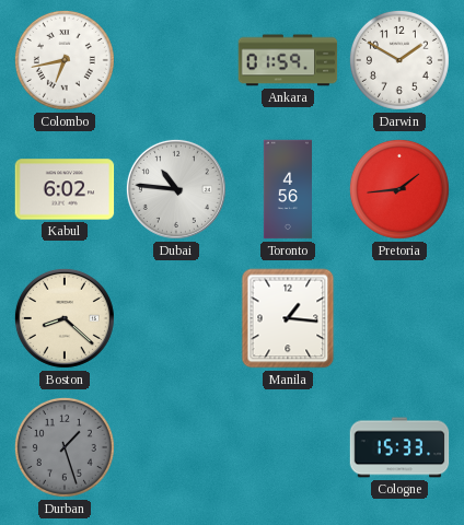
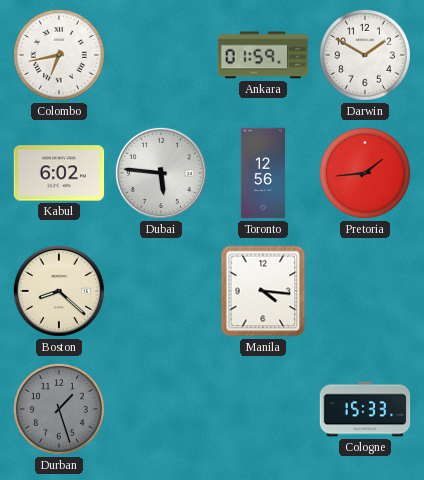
Dubai: 10:46 -> 5:46
Toronto: 4:56 -> 12:56
Manila: 1:16 -> 4:16
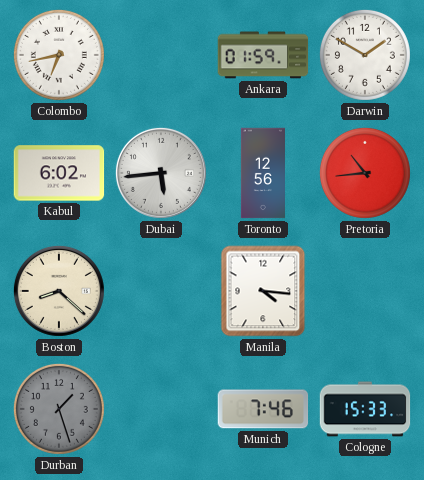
Dubai: 5:46 -> 5:44
Pretoria: 1:44 -> 10:44
Munich: none -> 7:46
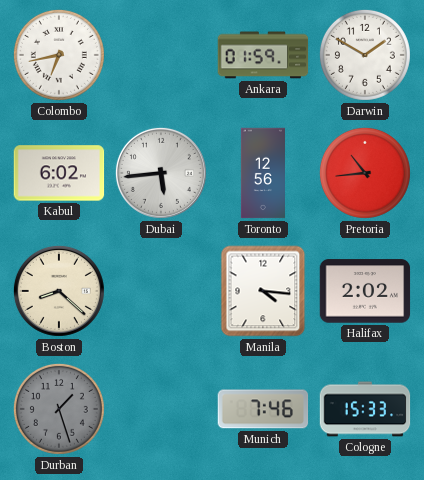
Halifax: none -> 2:02
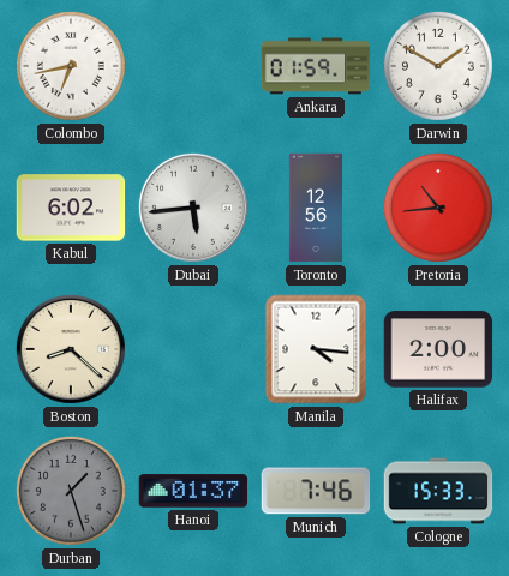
Halifax: 2:02 -> 2:00
Hanoi: none -> 01:37
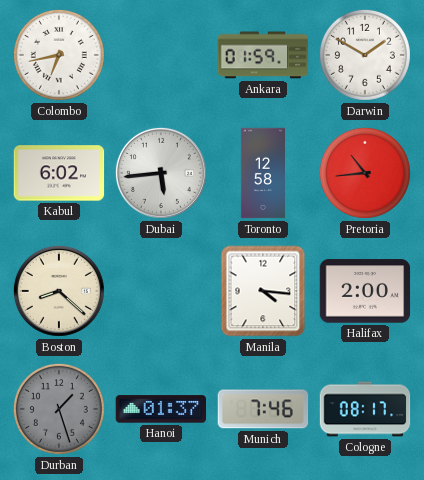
Toronto: 12:56 -> 12:58
Cologne: 15:33 -> 08:17
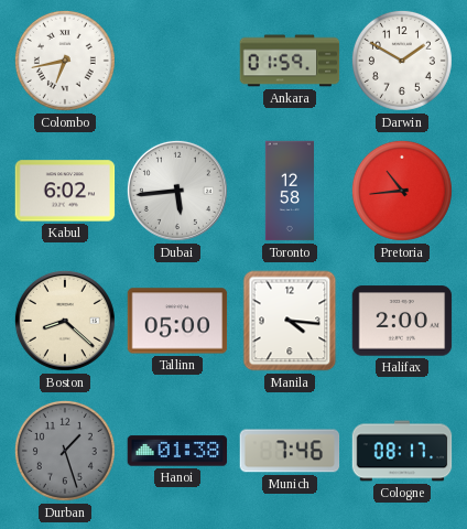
Tallinn: none -> 05:00
Hanoi: 01:37 -> 01:38
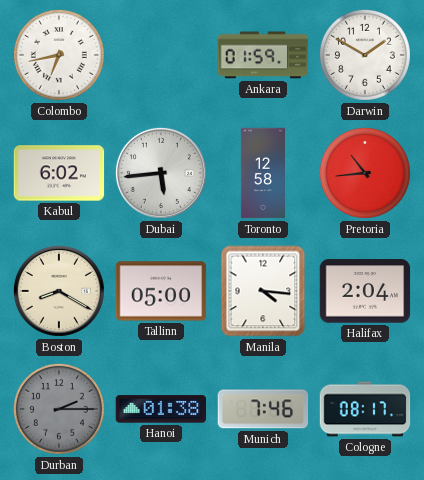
Boston: 8:22 -> 8:20
Halifax: 2:00 -> 2:04
Durban: 1:27 -> 2:15
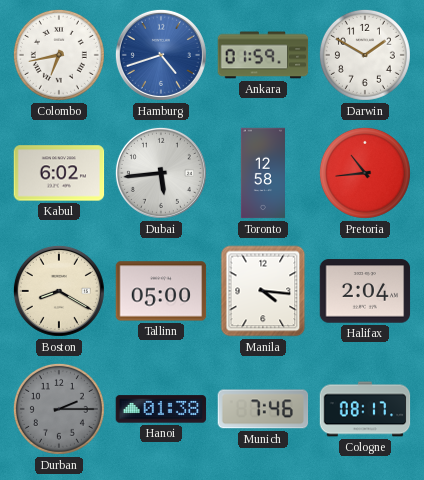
Hamburg: none -> 4:42
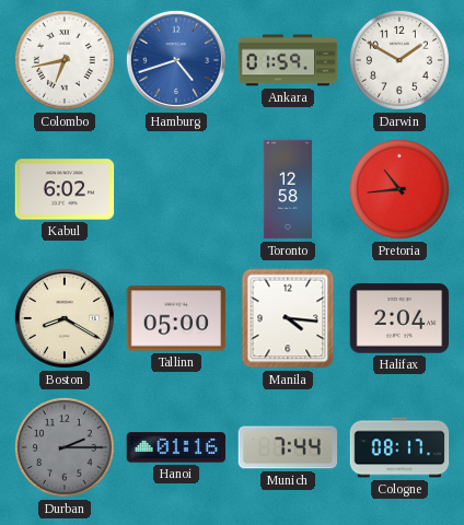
Dubai: 5:44 -> none
Hanoi: 01:38 -> 01:16
Munich: 7:46 -> 7:44
